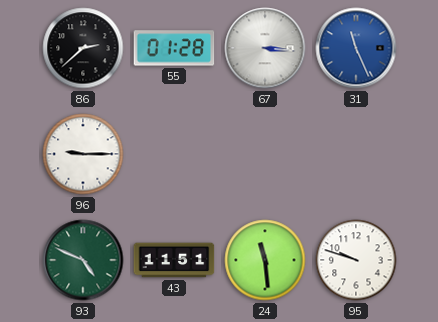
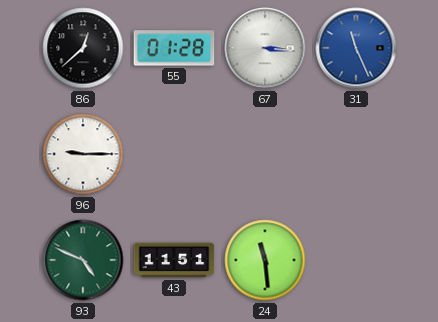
86: 2:38 -> 12:38
95: 9:48 -> none
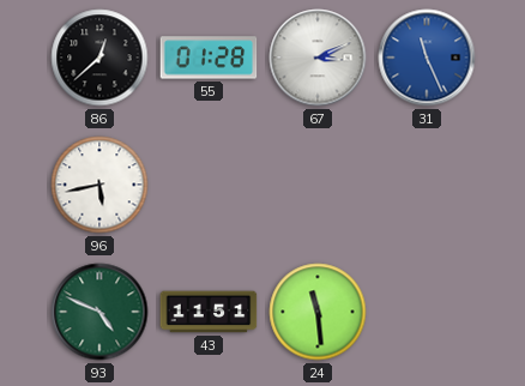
67: 3:16 -> 3:11
96: 9:15 -> 5:43
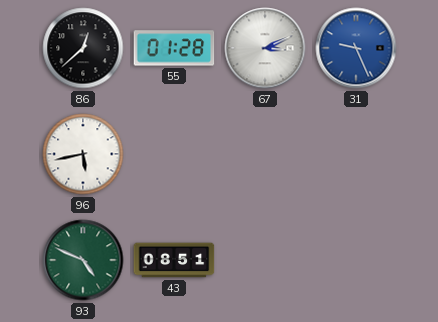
31: 11:26 -> 9:26
43: 11:51 -> 08:51
24: 11:29 -> none
